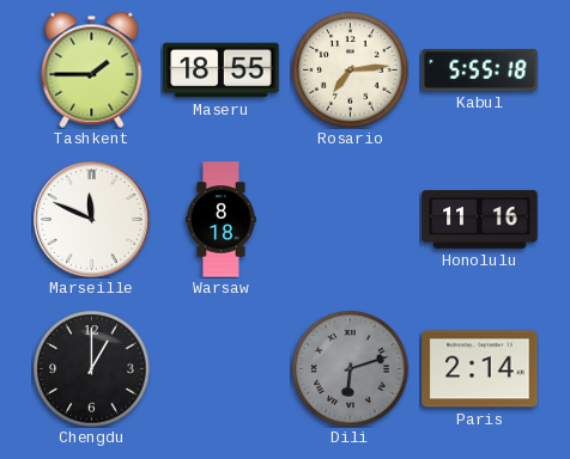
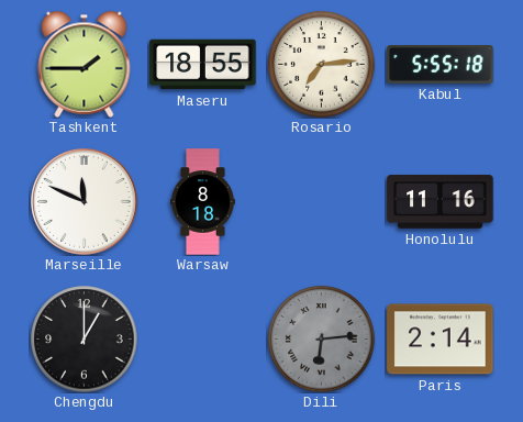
Dili: 6:12 -> 6:14
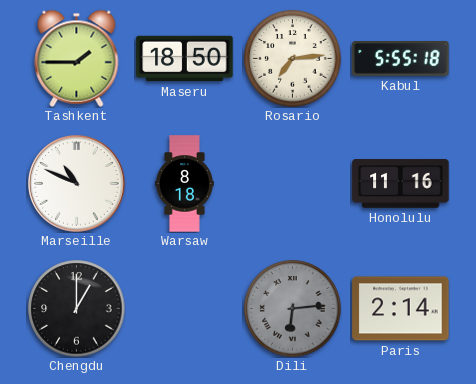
Maseru: 18:55 -> 18:50
Marseille: 11:49 -> 10:49
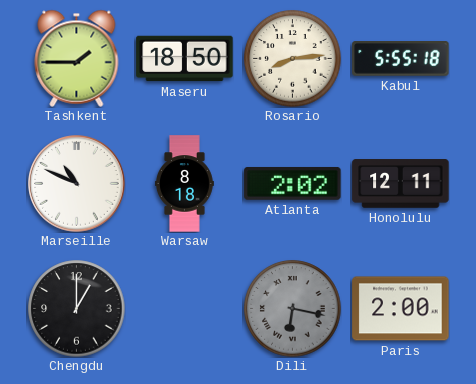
Rosario: 7:14 -> 8:14
Atlanta: none -> 2:02
Honolulu: 11:16 -> 12:11
Dili: 6:14 -> 6:17
Paris: 2:14 -> 2:00
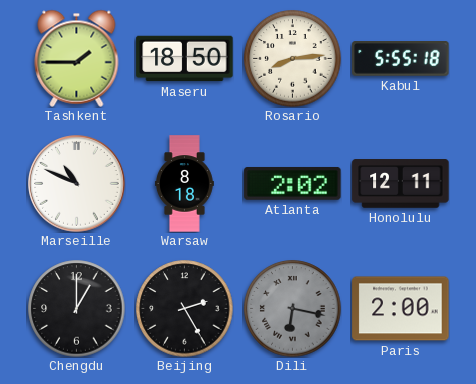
Beijing: none -> 2:25
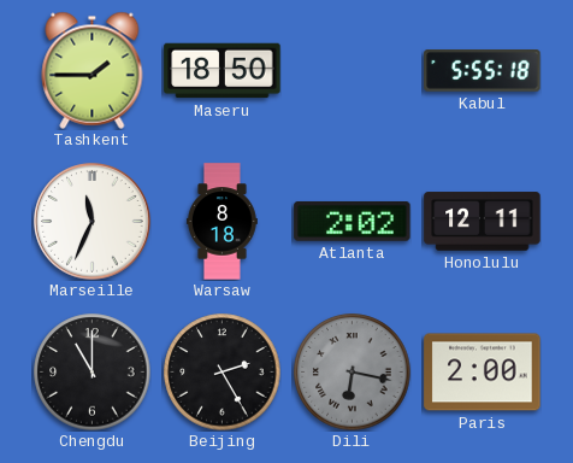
Rosario: 8:14 -> none
Marseille: 10:49 -> 11:34
Chengdu: 1:00 -> 11:00
